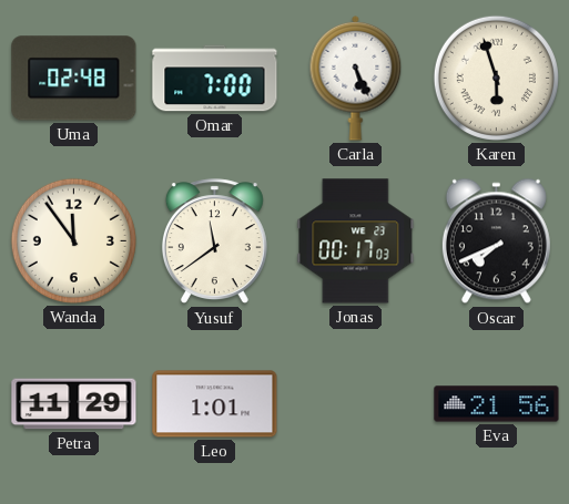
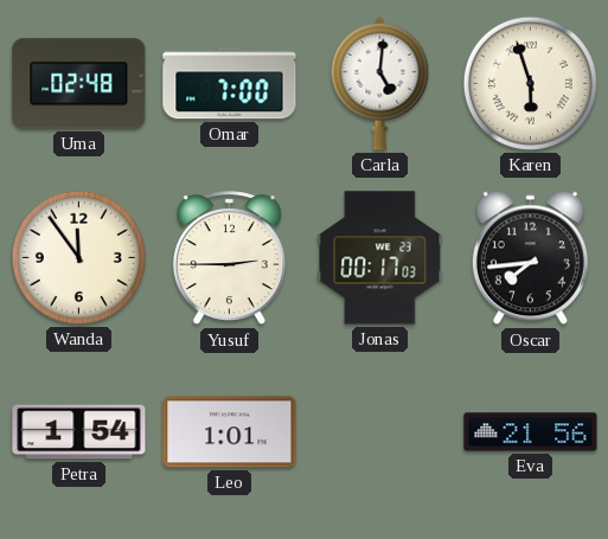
Carla: 5:26 -> 5:01
Yusuf: 11:39 -> 2:45
Oscar: 7:41 -> 7:44
Petra: 11:29 -> 1:54
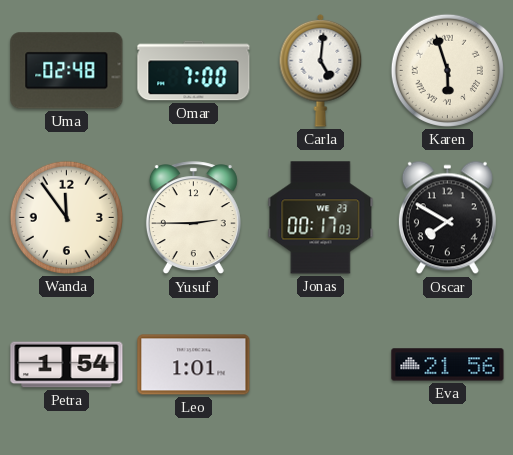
Oscar: 7:44 -> 7:50
